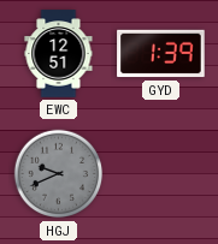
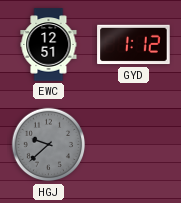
GYD: 1:39 -> 1:12
HGJ: 9:41 -> 9:38
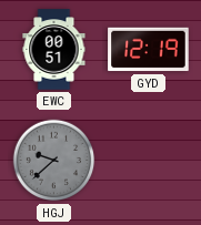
EWC: 12:51 -> 00:51
GYD: 1:12 -> 12:19
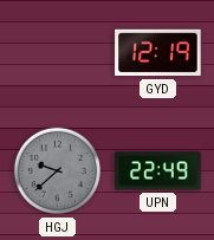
EWC: 00:51 -> none
UPN: none -> 22:49
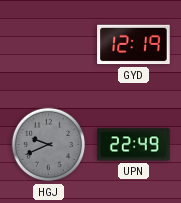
HGJ: 9:38 -> 9:41
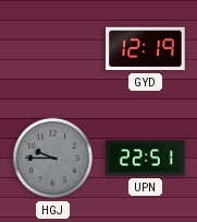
HGJ: 9:41 -> 9:45
UPN: 22:49 -> 22:51
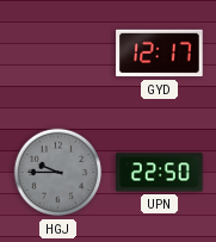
GYD: 12:19 -> 12:17
UPN: 22:51 -> 22:50
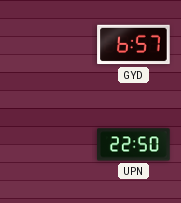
GYD: 12:17 -> 6:57
HGJ: 9:45 -> none
